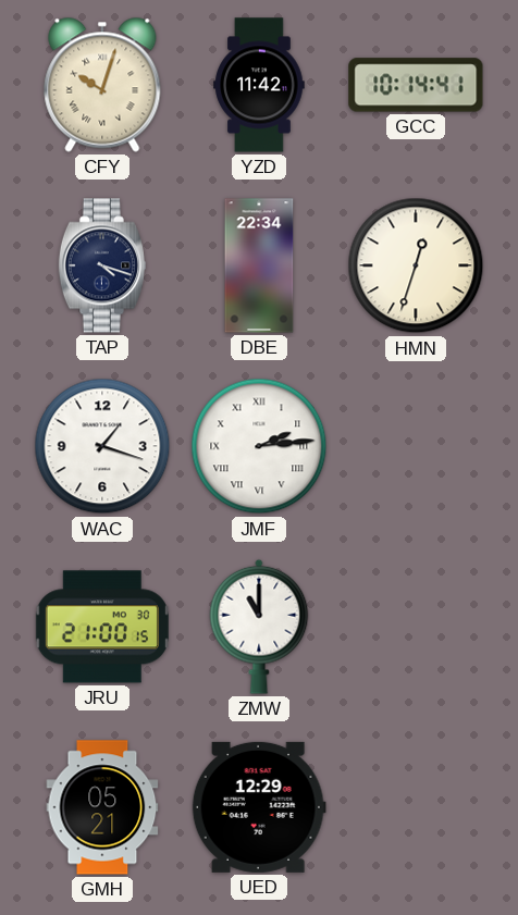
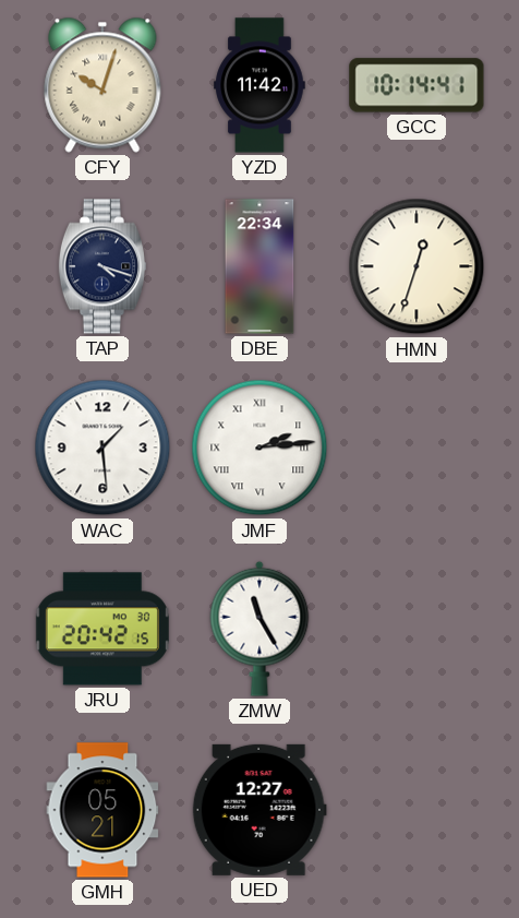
WAC: 1:18 -> 1:29
JRU: 21:00 -> 20:42
ZMW: 11:00 -> 11:25
UED: 12:29 -> 12:27
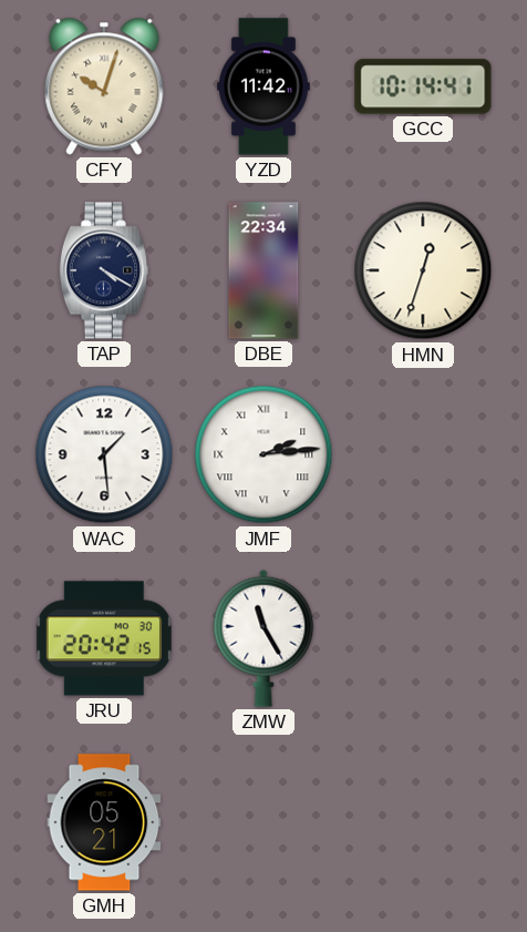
TAP: 4:18 -> 4:20
UED: 12:27 -> none
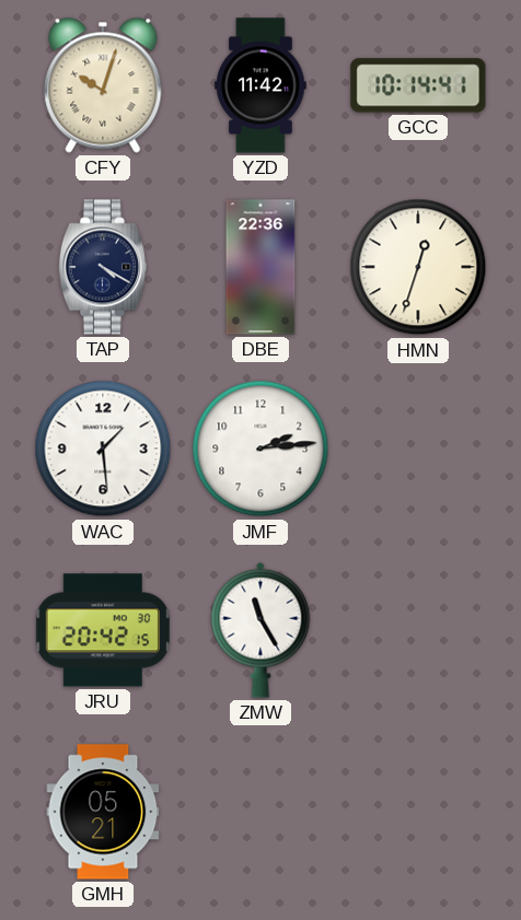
DBE: 22:34 -> 22:36
JMF numerals: Roman -> Arabic
